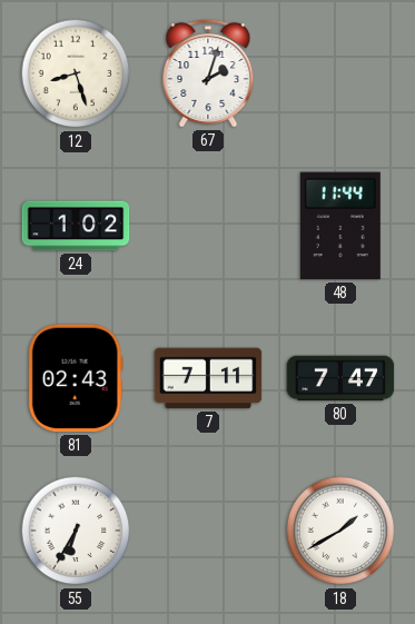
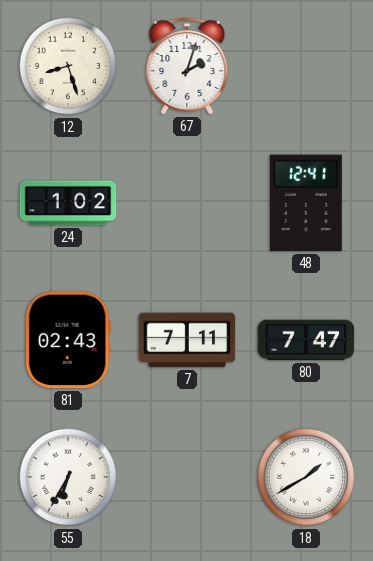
48: 11:44 -> 12:41
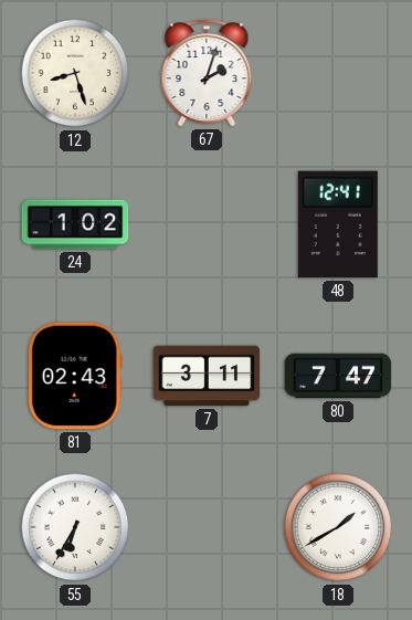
7: 7:11 -> 3:11
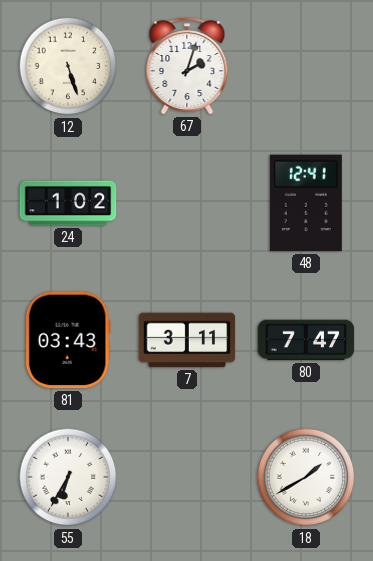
12: 8:27 -> 5:27
81: 02:43 -> 03:43
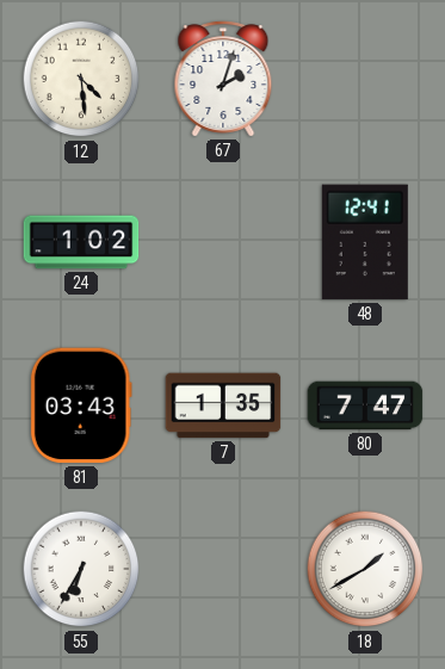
12: 5:27 -> 4:29
7: 3:11 -> 1:35
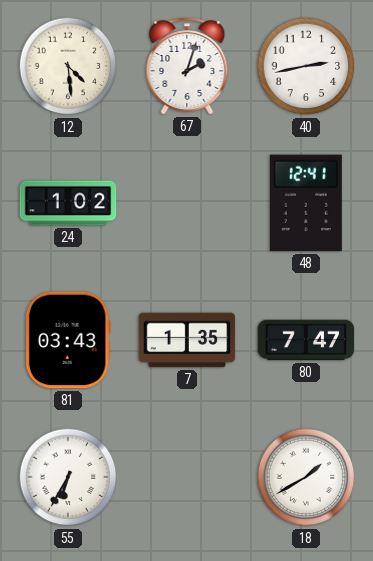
40: none -> 2:43
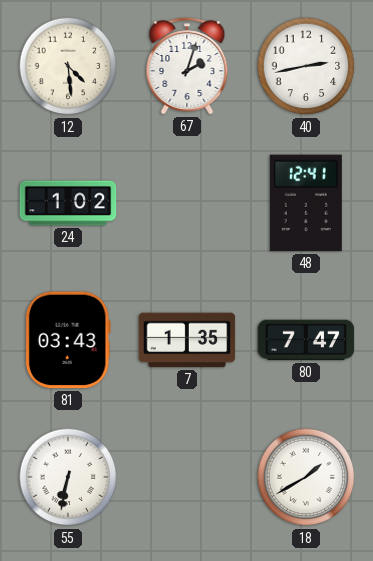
55: 6:35 -> 6:32
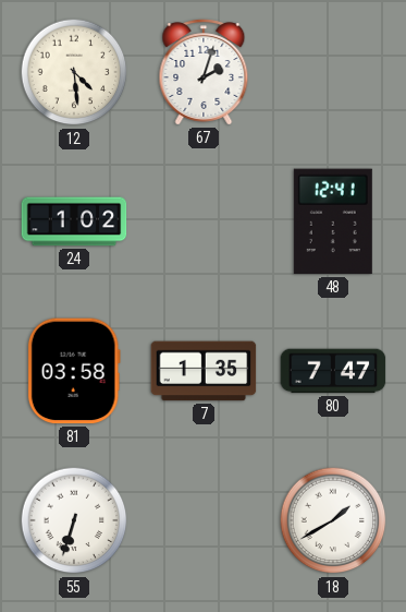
40: 2:43 -> none
81: 03:43 -> 03:58
55: 6:32 -> 6:33
